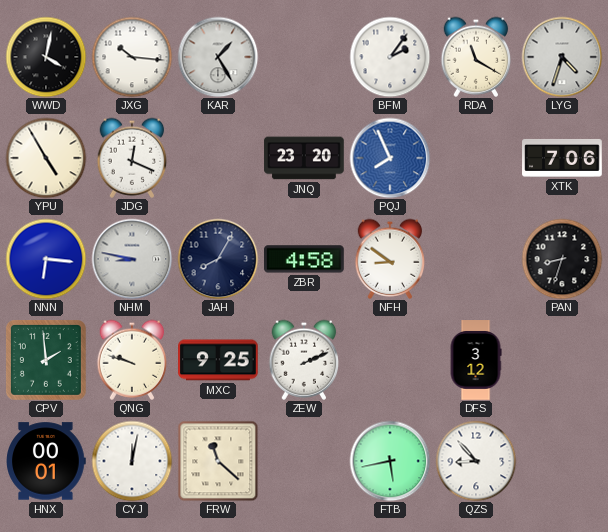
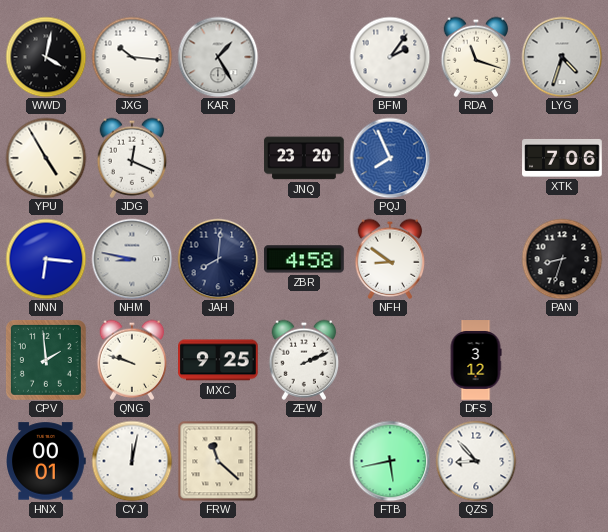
RDA: 11:20 -> 11:18
JAH: 8:05 -> 8:01
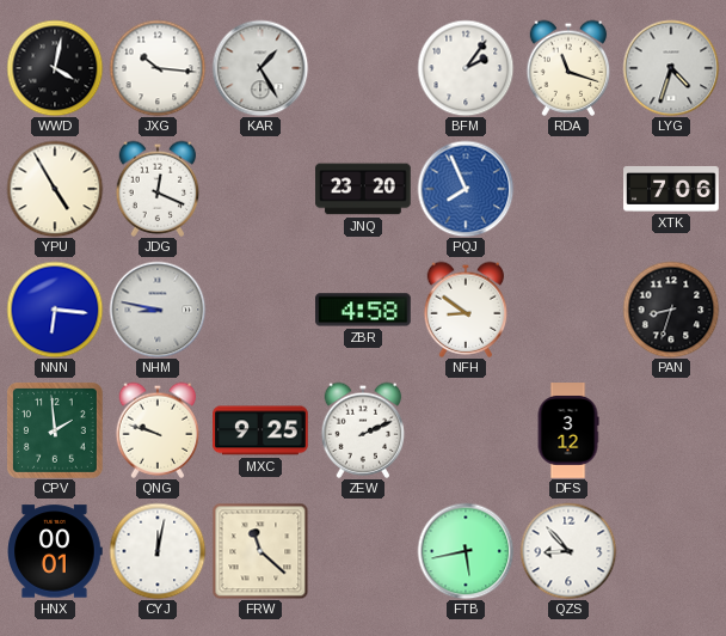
JAH: 8:01 -> none
